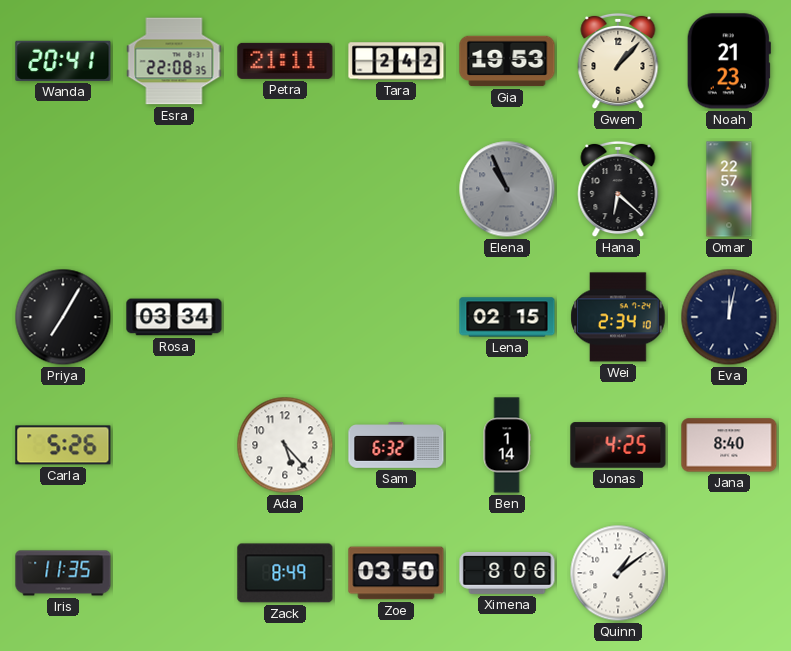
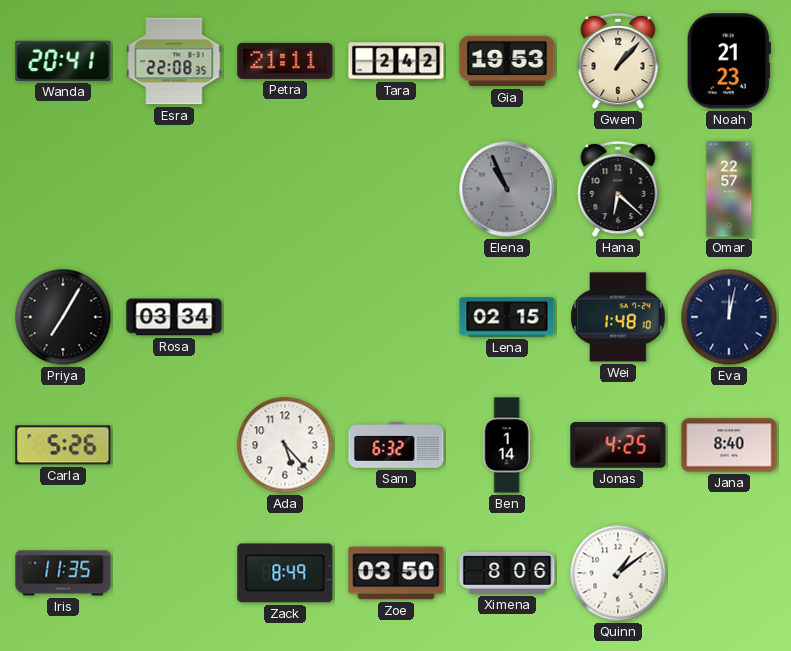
Wei: 2:34 -> 1:48
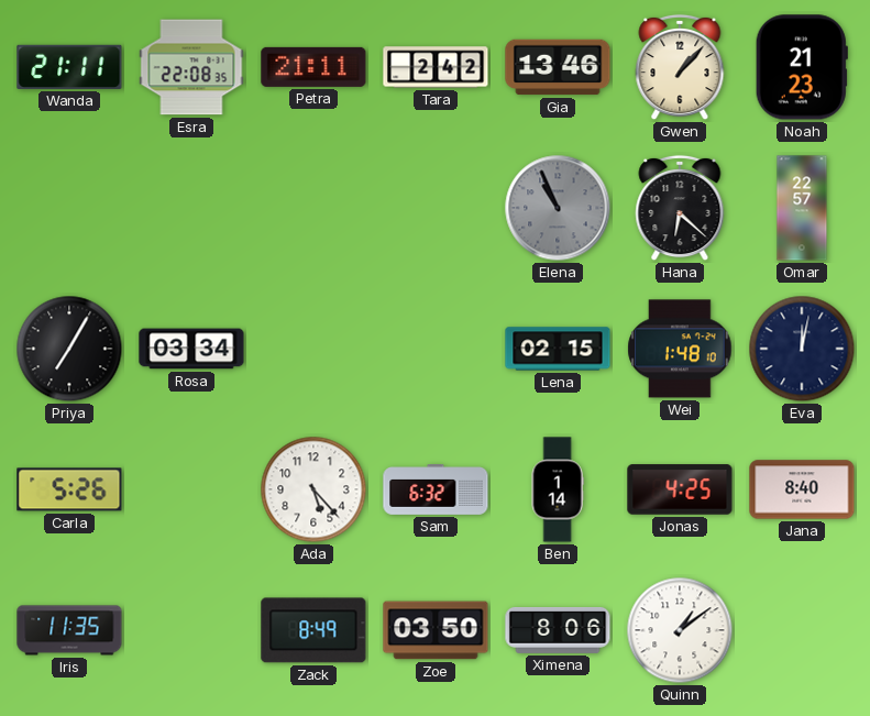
Wanda: 20:41 -> 21:11
Gia: 19:53 -> 13:46
